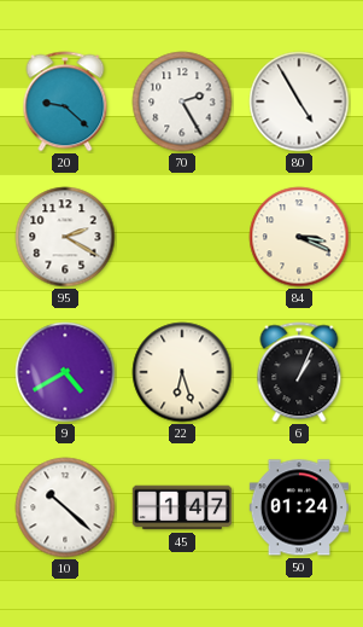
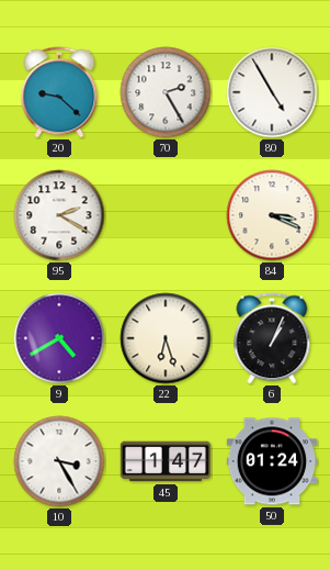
10: 10:22 -> 3:25
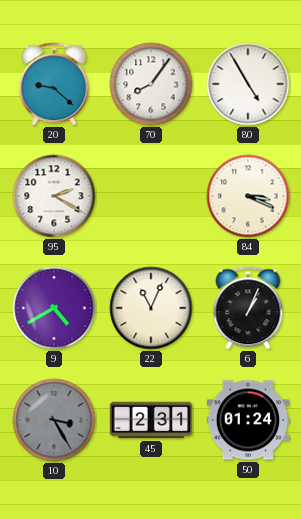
70: 2:25 -> 8:06
22: 6:27 -> 11:04
10 dial: white -> grey
45: 1:47 -> 2:31
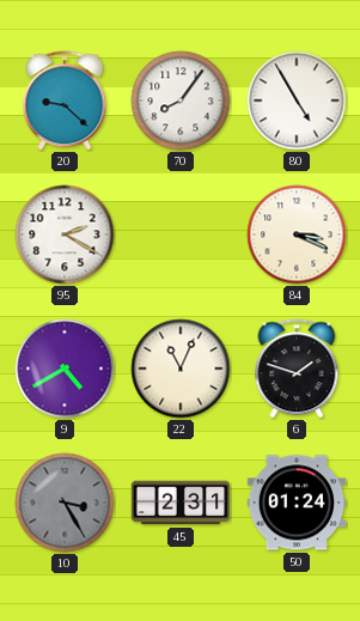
6: 1:04 -> 1:48
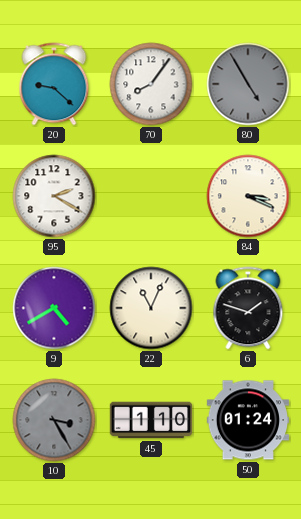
80 dial: white -> grey
45: 2:31 -> 1:10
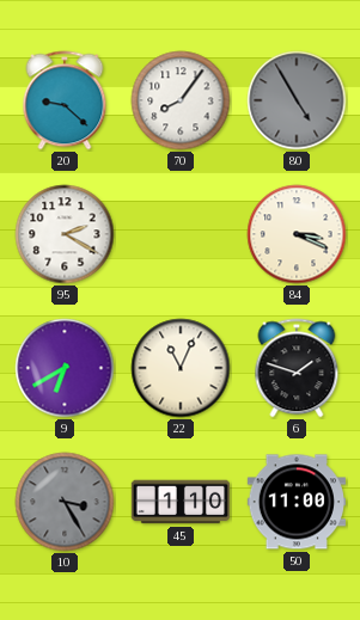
9: 4:40 -> 6:40
50: 01:24 -> 11:00
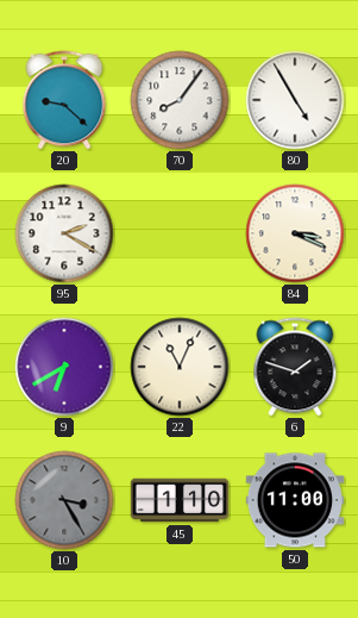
80 dial: grey -> white
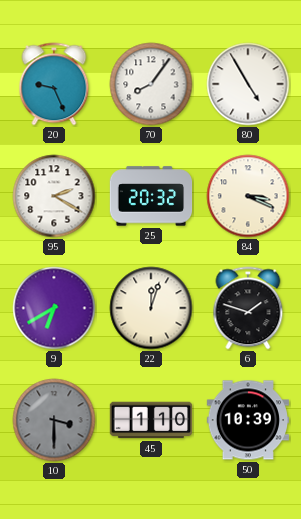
20: 9:22 -> 9:26
25: none -> 20:32
22: 11:04 -> 12:03
10: 3:25 -> 3:30
50: 11:00 -> 10:39
